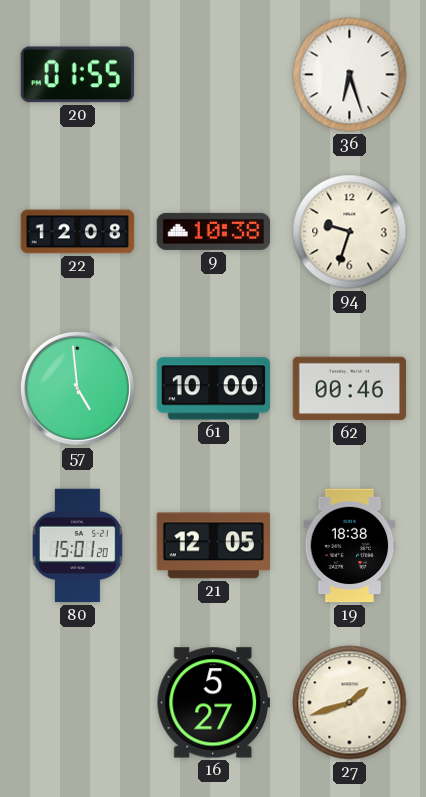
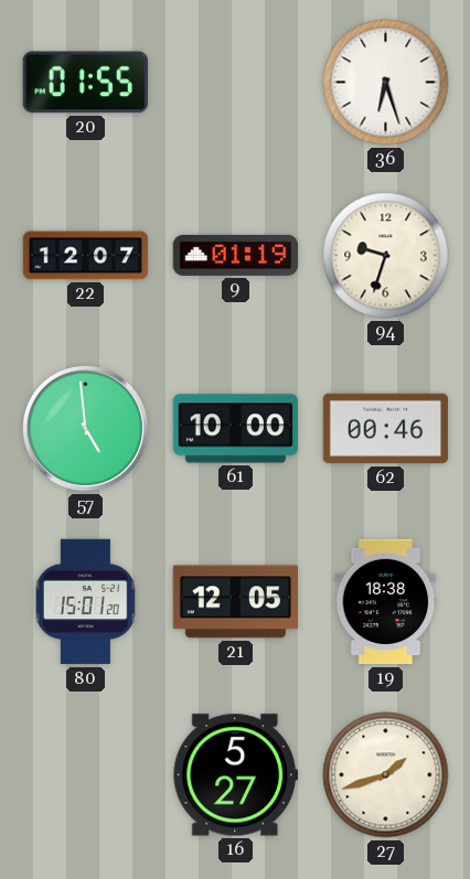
22: 12:08 -> 12:07
9: 10:38 -> 01:19
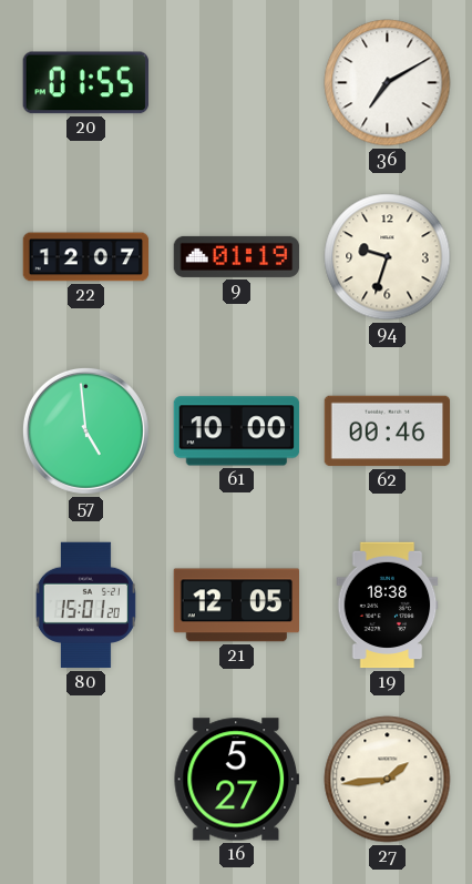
36: 6:27 -> 7:10
27: 1:42 -> 1:44
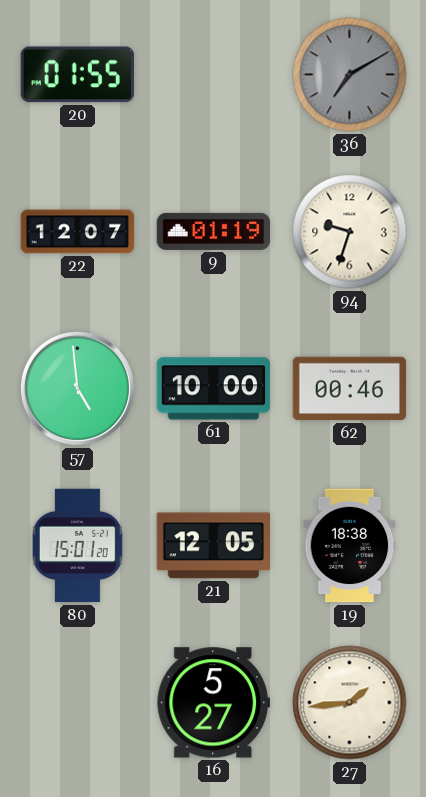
36 dial: white -> grey
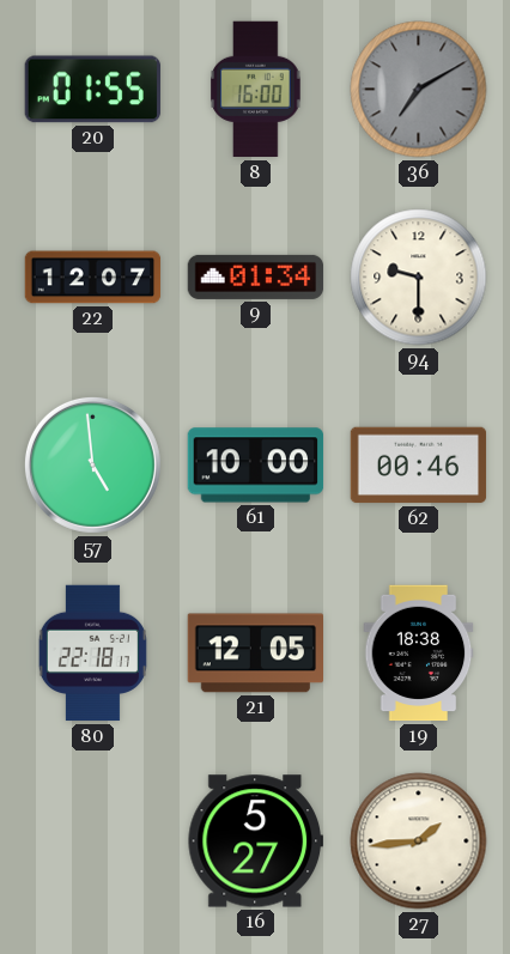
8: none -> 16:00
9: 01:19 -> 01:34
94: 9:33 -> 9:30
80: 15:01 -> 22:18
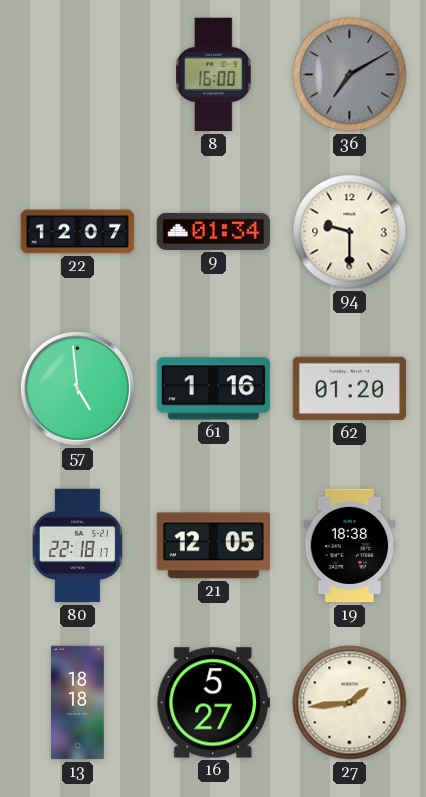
20: 01:55 -> none
61: 10:00 -> 1:16
62: 00:46 -> 01:20
13: none -> 18:18
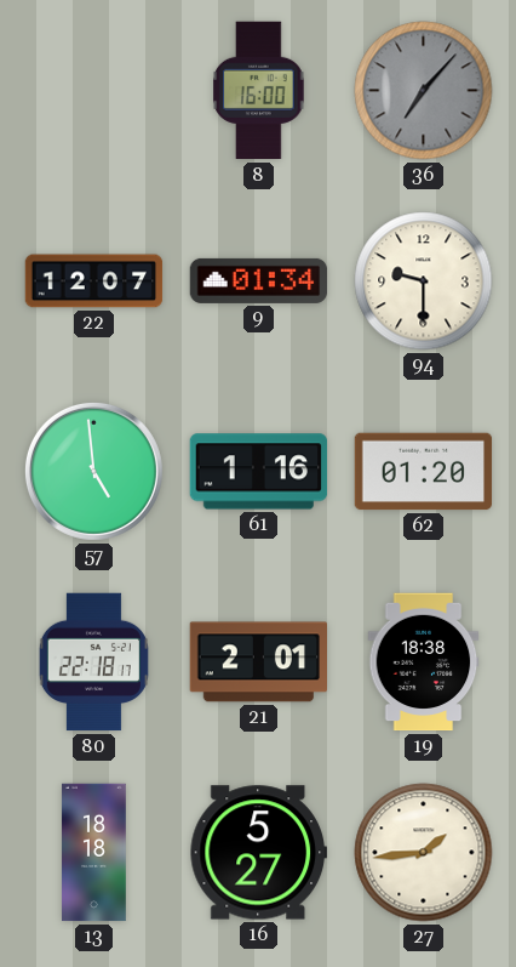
36: 7:10 -> 7:07
21: 12:05 -> 2:01
